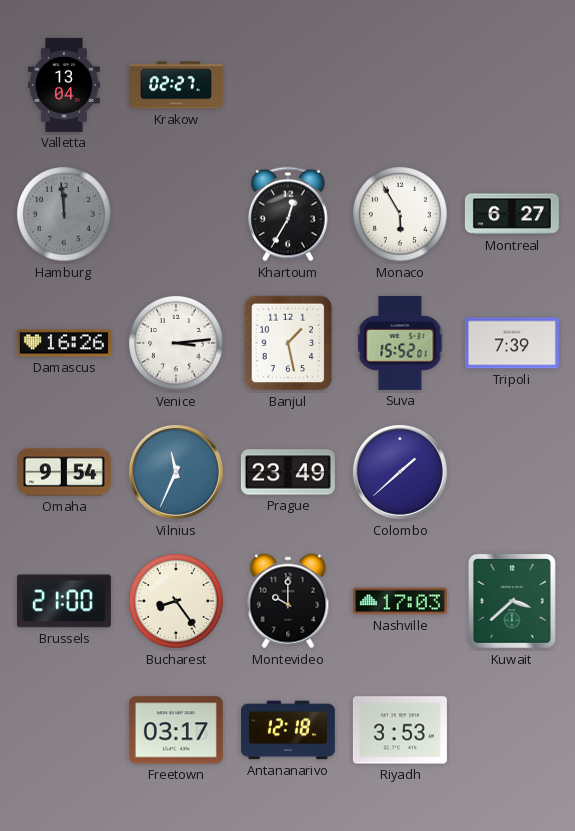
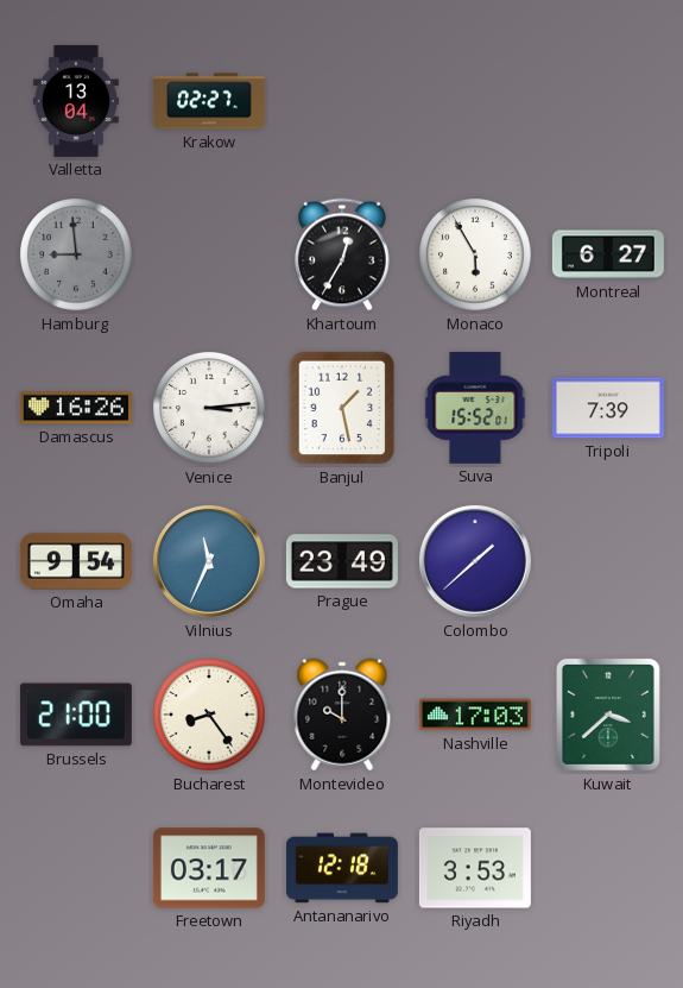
Hamburg: 11:59 -> 8:59
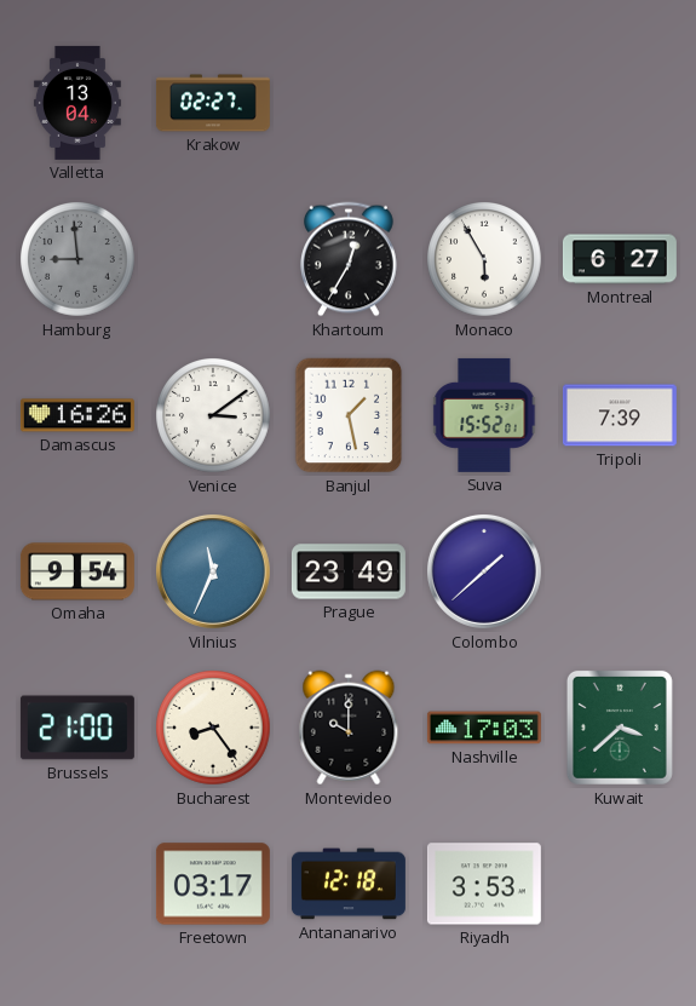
Venice: 3:14 -> 3:09
